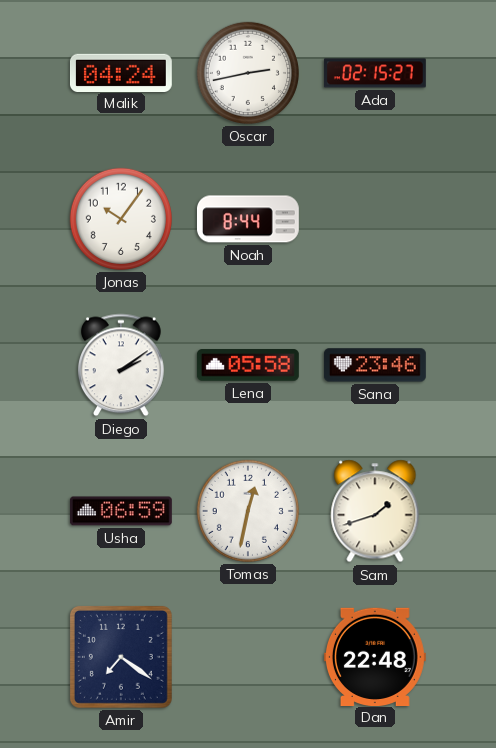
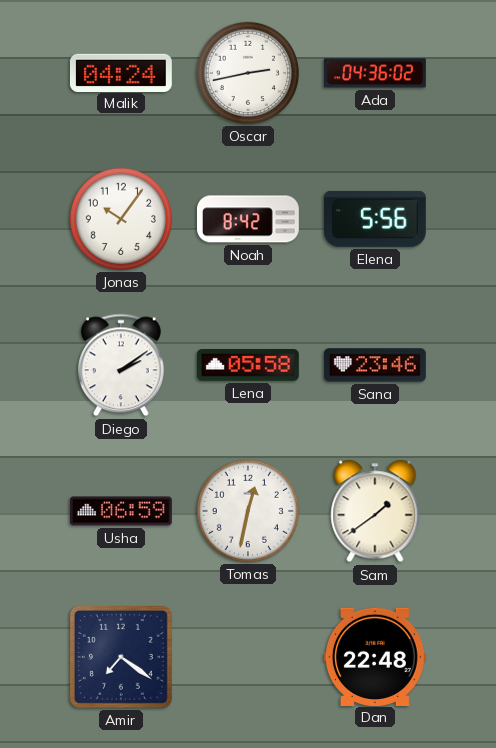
Ada: 02:15 -> 04:36
Noah: 8:44 -> 8:42
Elena: none -> 5:56
Sam: 1:42 -> 1:39
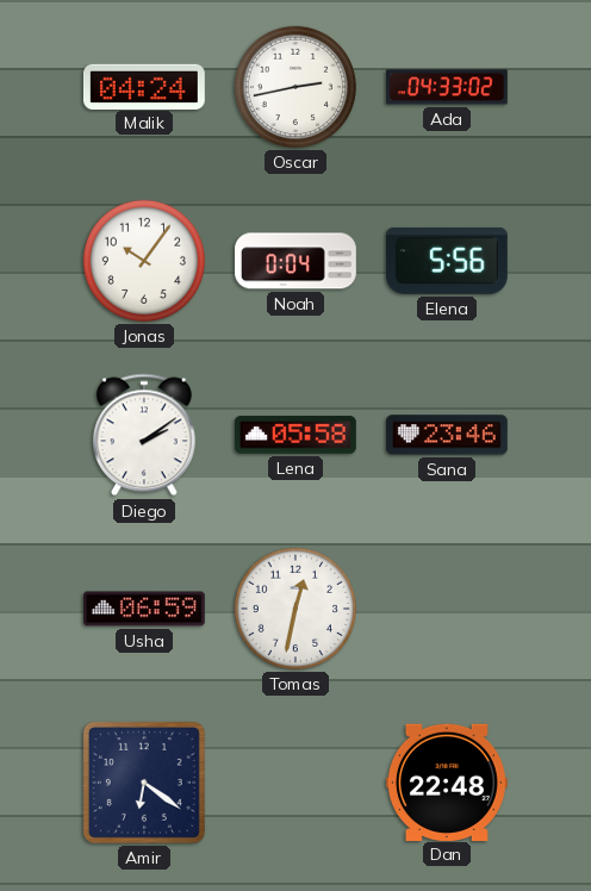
Ada: 04:36 -> 04:33
Noah: 8:42 -> 0:04
Sam: 1:39 -> none
Amir: 7:21 -> 6:21
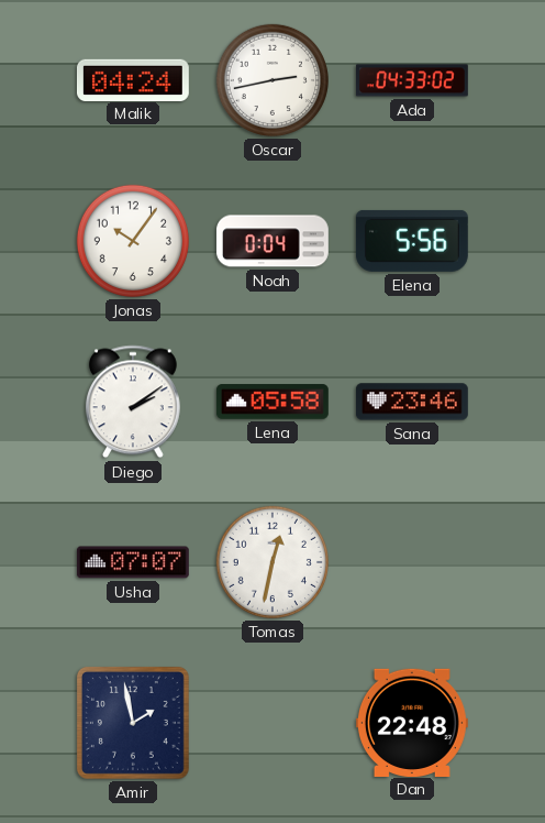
Usha: 06:59 -> 07:07
Amir: 6:21 -> 1:58
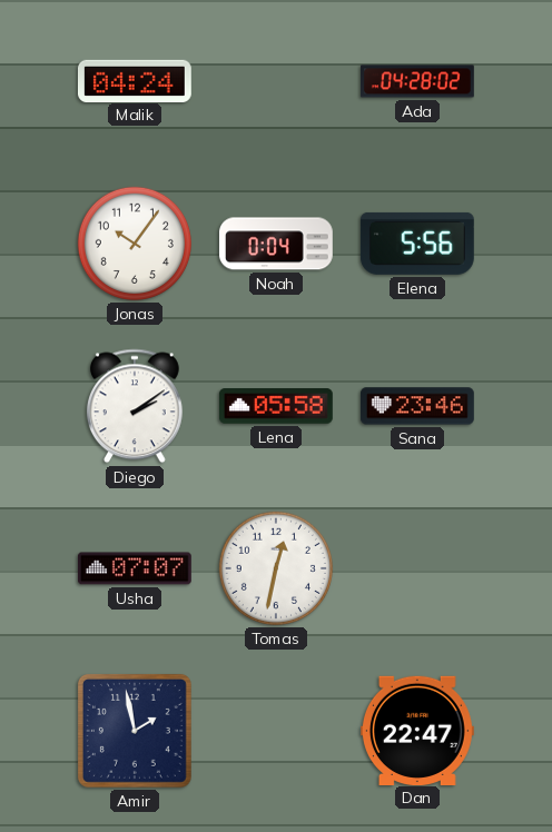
Oscar: 2:43 -> none
Ada: 04:33 -> 04:28
Dan: 22:48 -> 22:47
